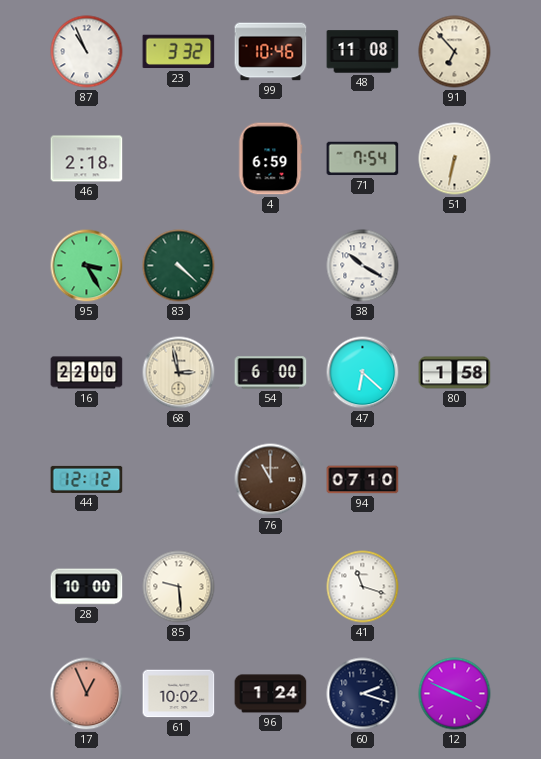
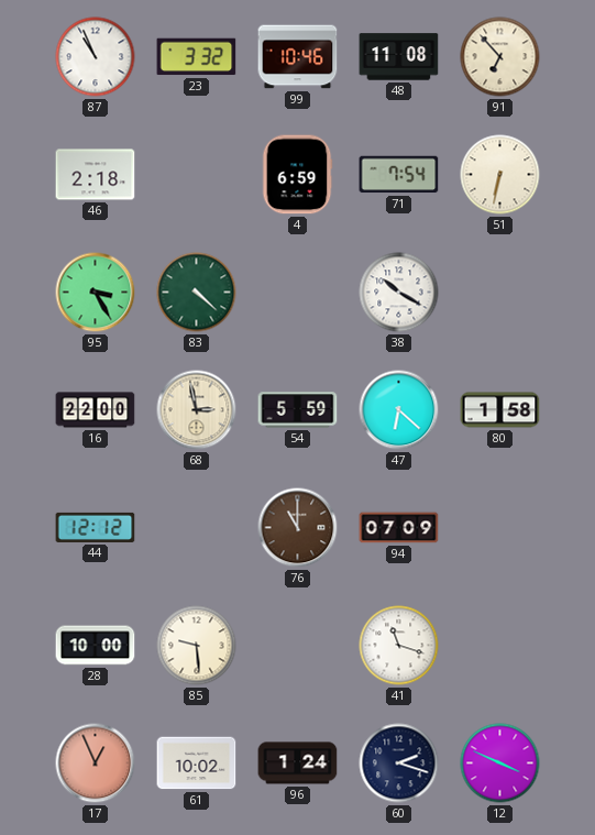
54: 6:00 -> 5:59
94: 07:10 -> 07:09
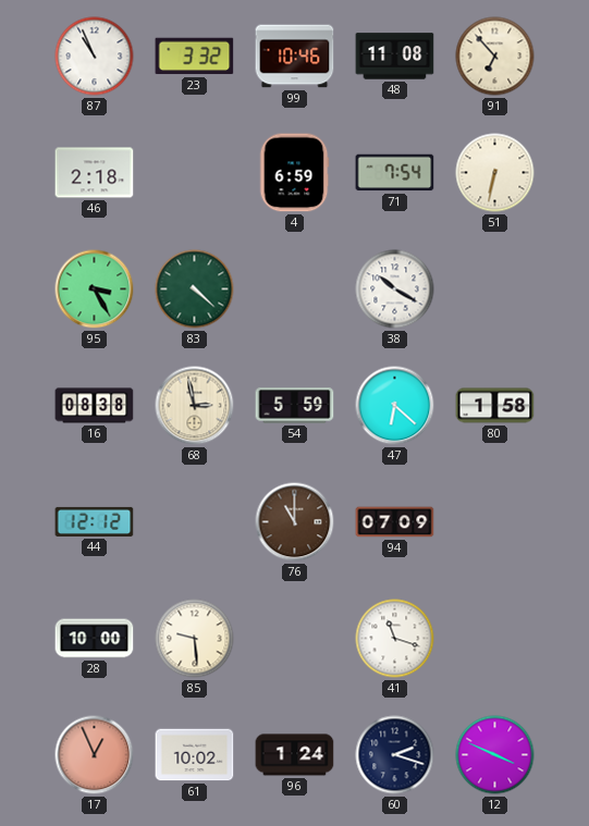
16: 22:00 -> 08:38
